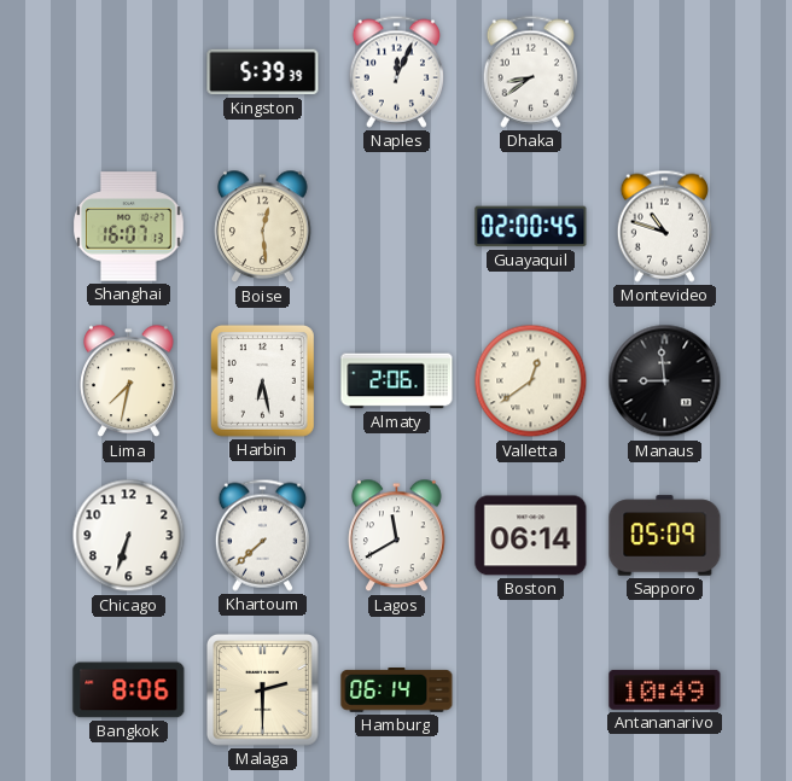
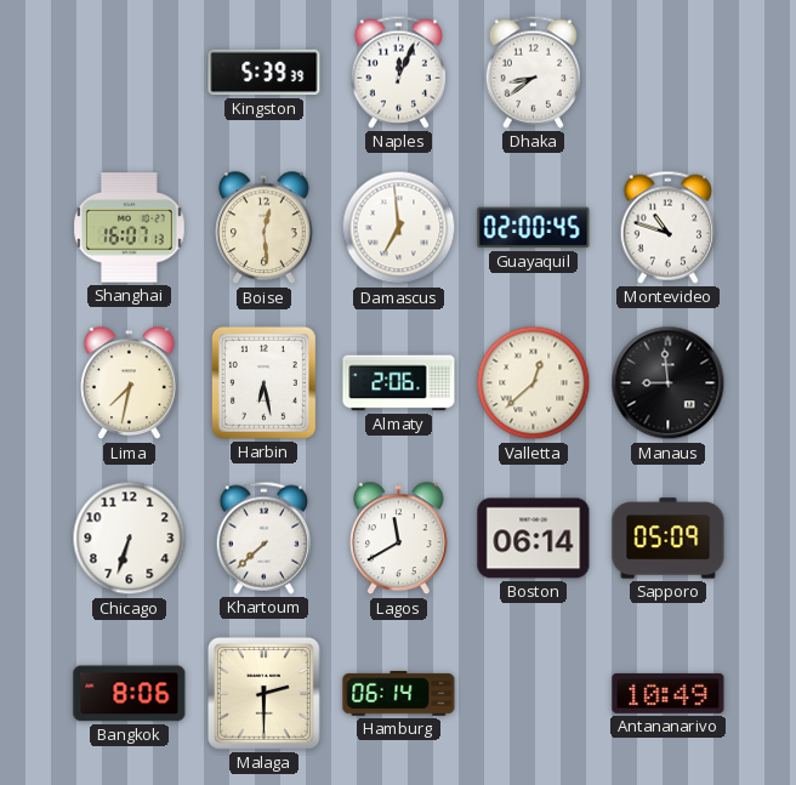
Damascus: none -> 6:59
Valletta: 12:39 -> 12:38
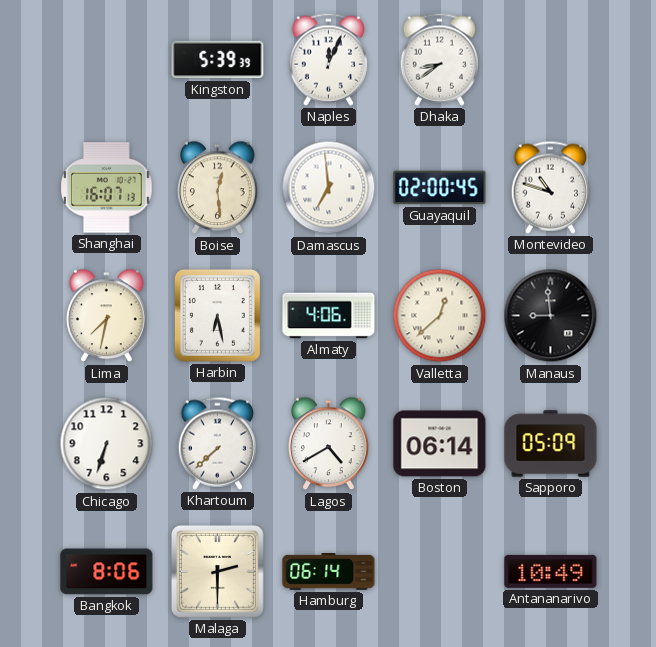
Almaty: 2:06 -> 4:06
Lagos: 11:40 -> 4:40
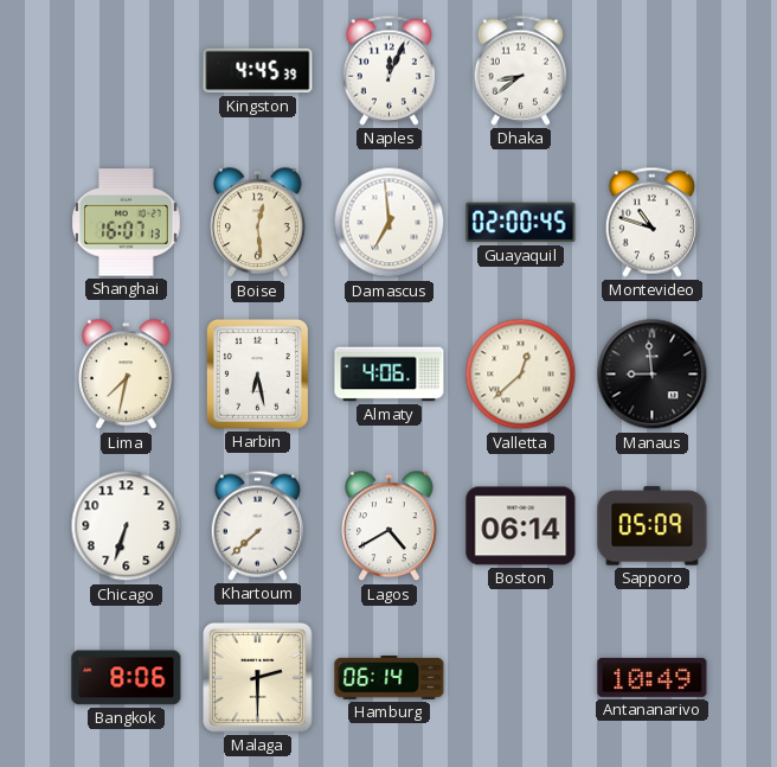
Kingston: 5:39 -> 4:45
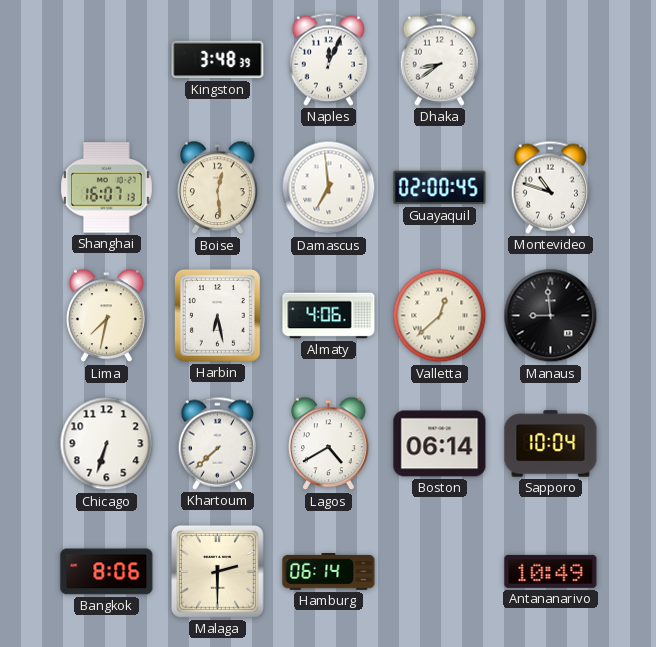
Kingston: 4:45 -> 3:48
Sapporo: 05:09 -> 10:04
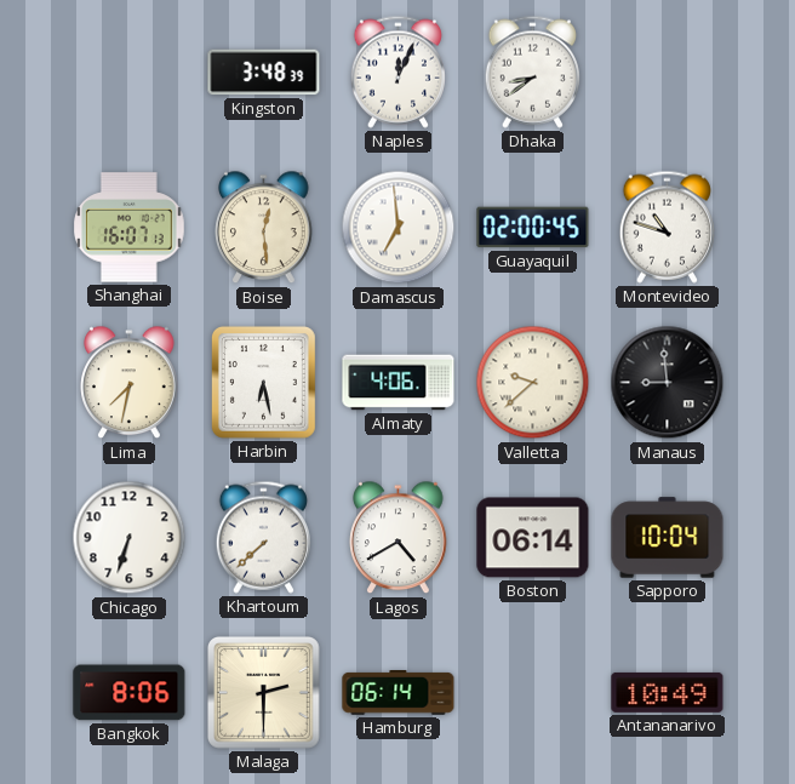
Valletta: 12:38 -> 9:38
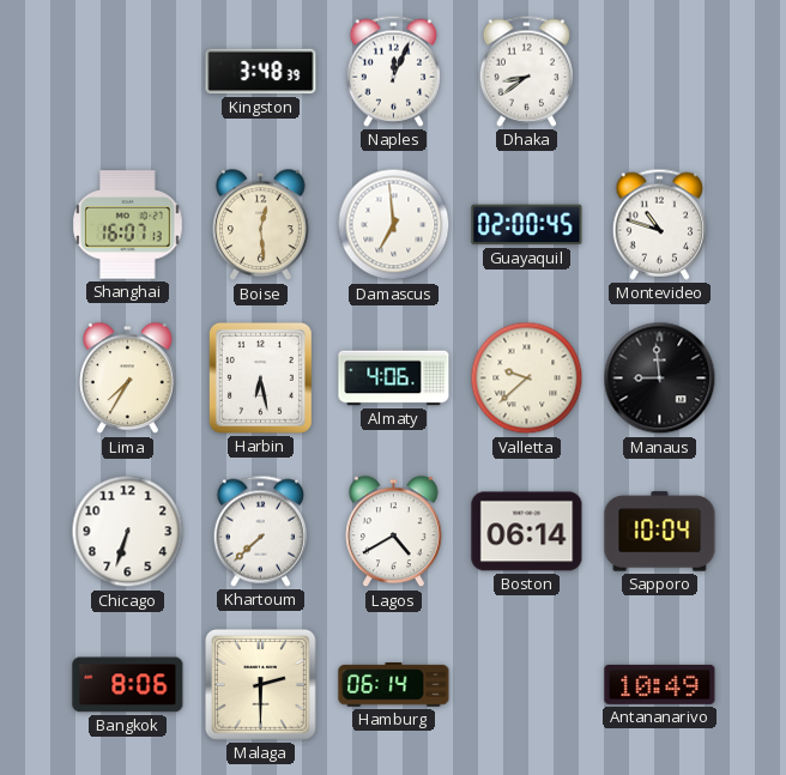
Lima: 7:32 -> 7:35
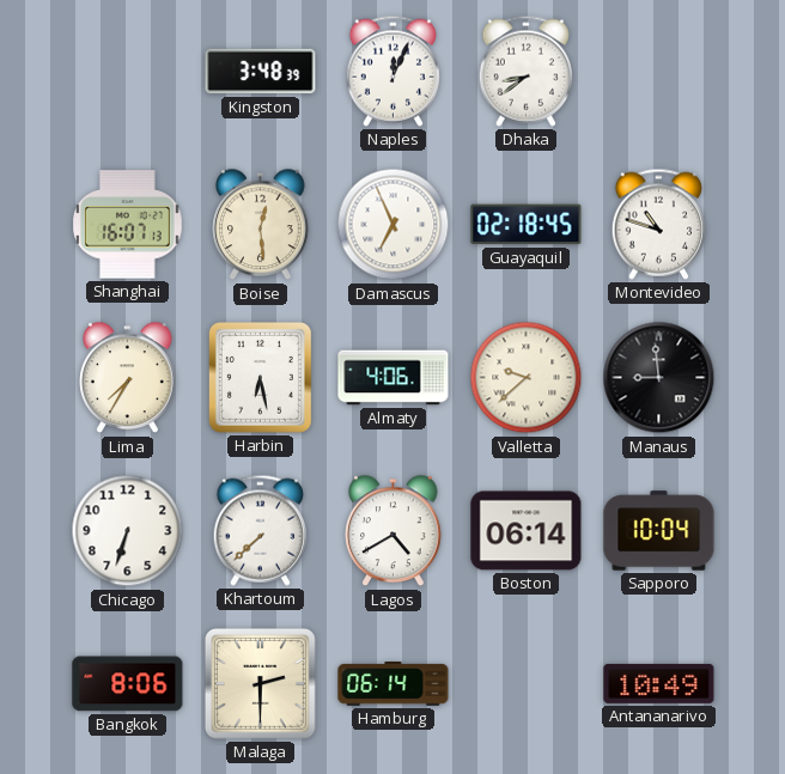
Damascus: 6:59 -> 6:56
Guayaquil: 02:00 -> 02:18
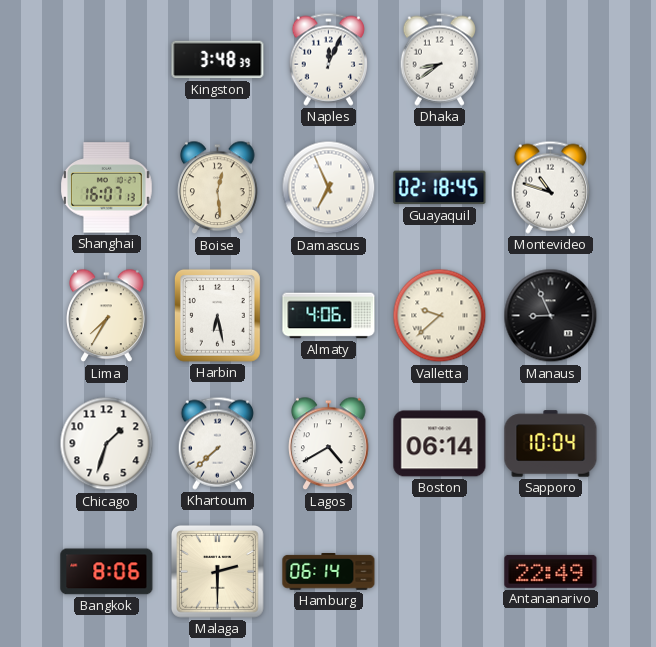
Manaus: 8:59 -> 8:56
Chicago: 6:33 -> 1:33
Antananarivo: 10:49 -> 22:49
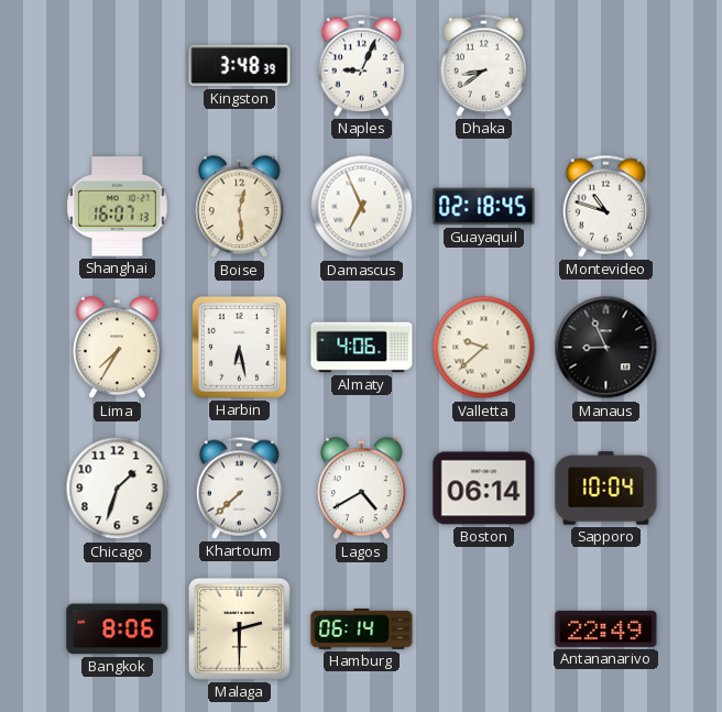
Naples: 12:04 -> 9:04
